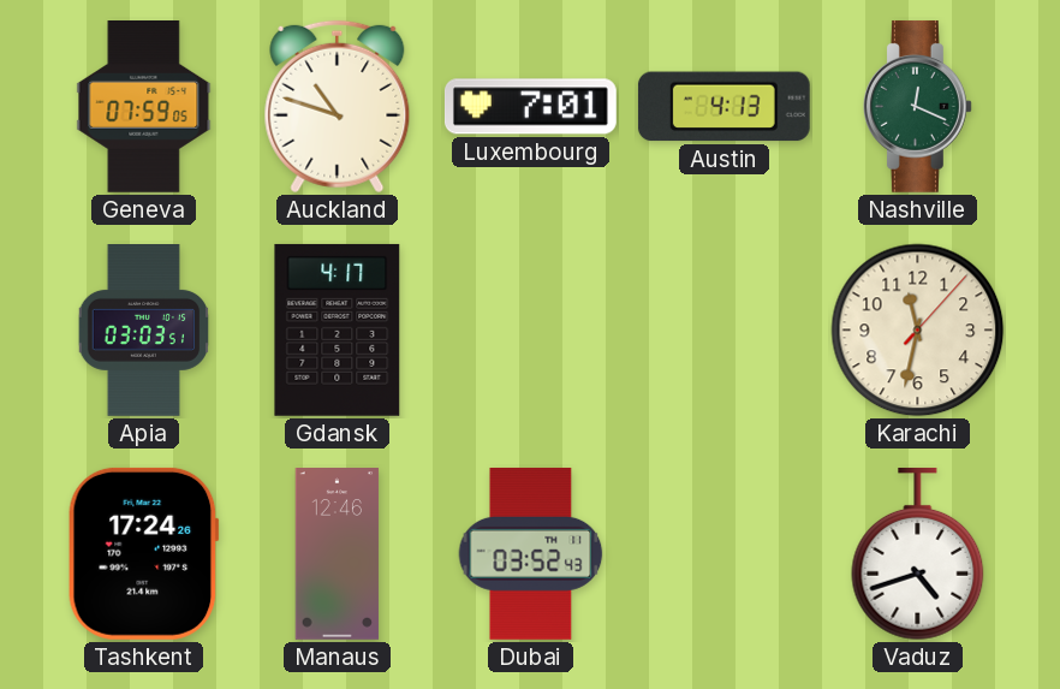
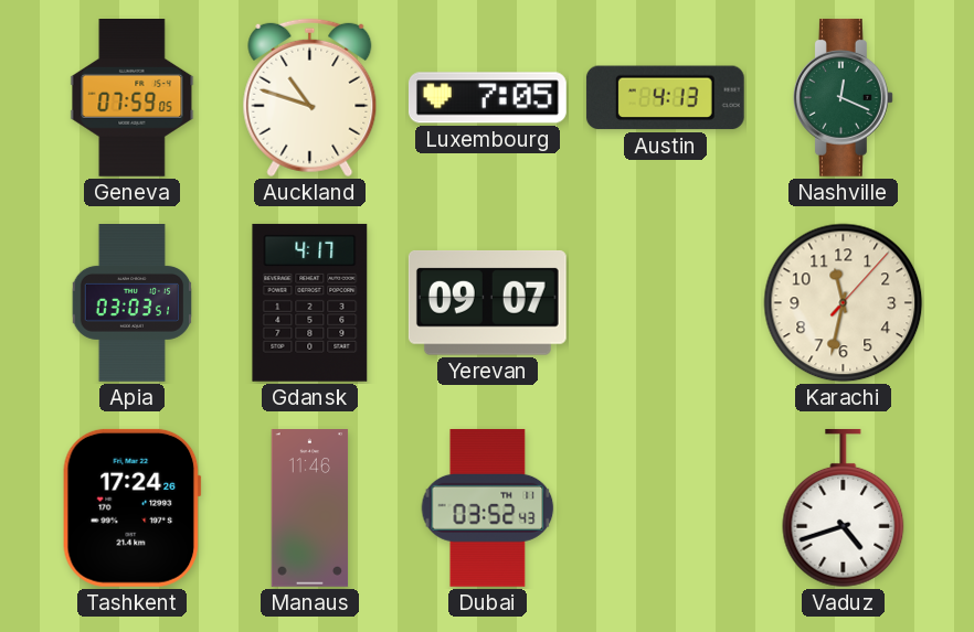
Luxembourg: 7:01 -> 7:05
Yerevan: none -> 09:07
Manaus: 12:46 -> 11:46
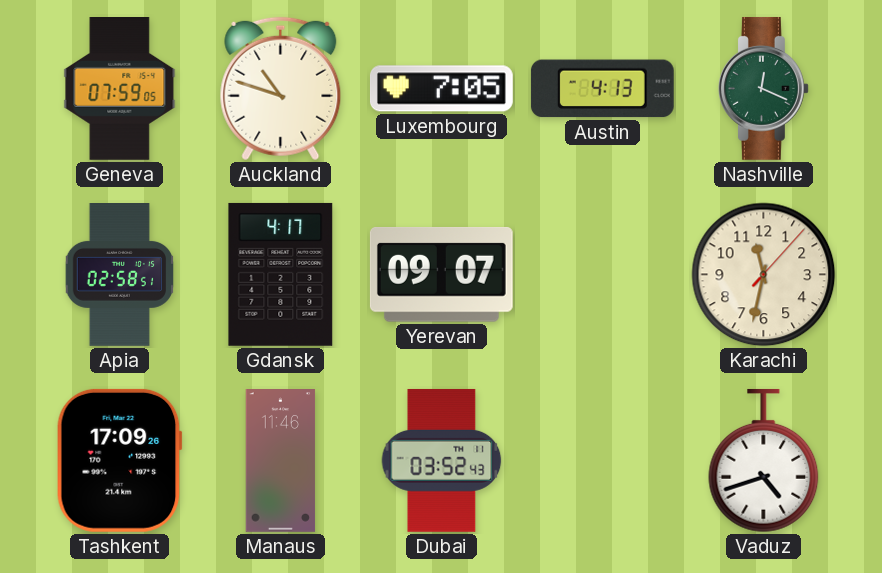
Apia: 03:03 -> 02:58
Tashkent: 17:24 -> 17:09
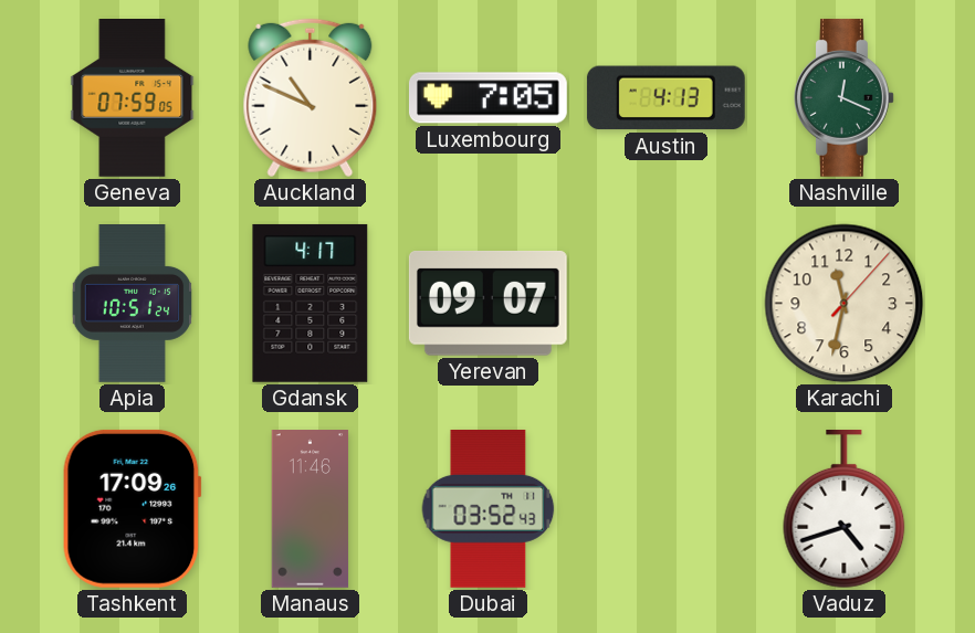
Auckland: 10:48 -> 10:49
Apia: 02:58 -> 10:51
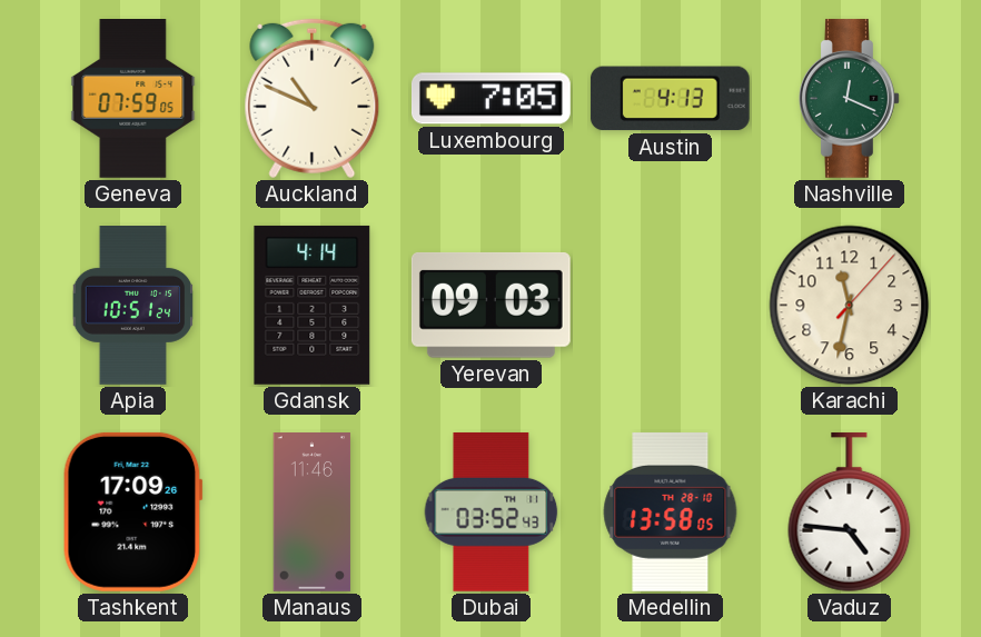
Gdansk: 4:17 -> 4:14
Yerevan: 09:07 -> 09:03
Medellin: none -> 13:58
Vaduz: 4:42 -> 4:46
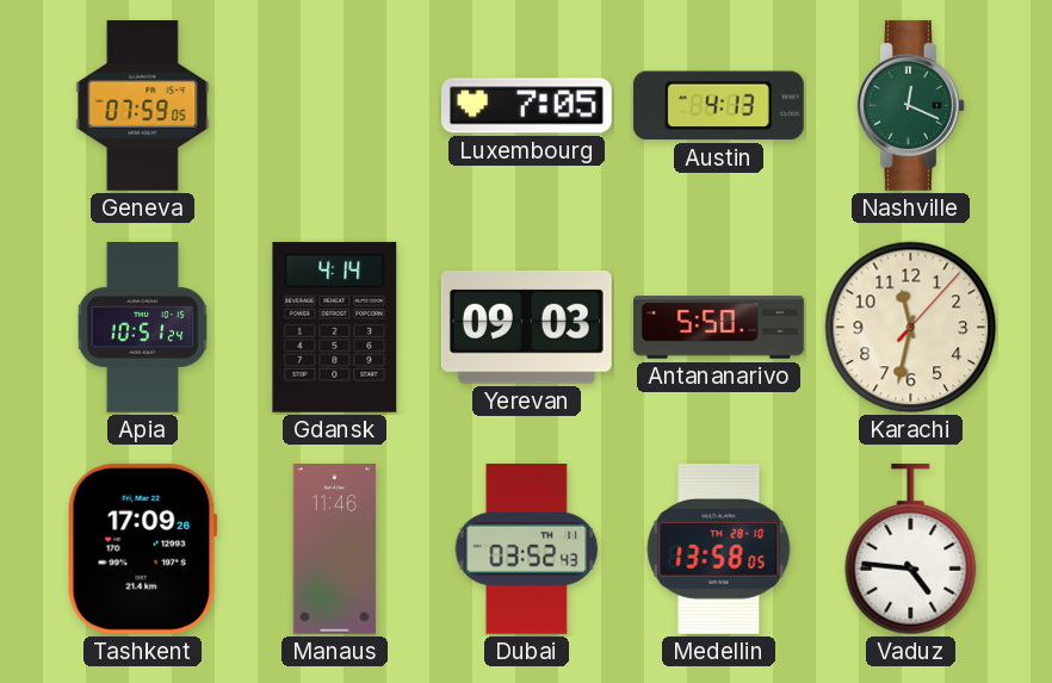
Auckland: 10:49 -> none
Antananarivo: none -> 5:50
